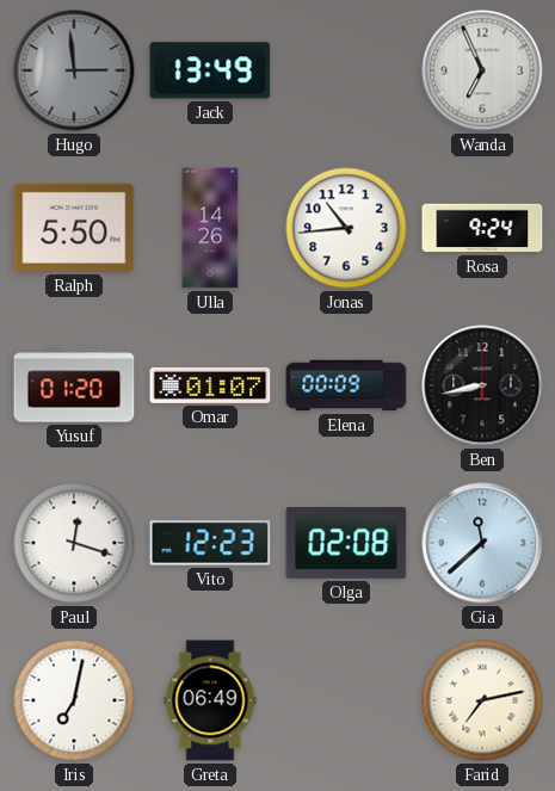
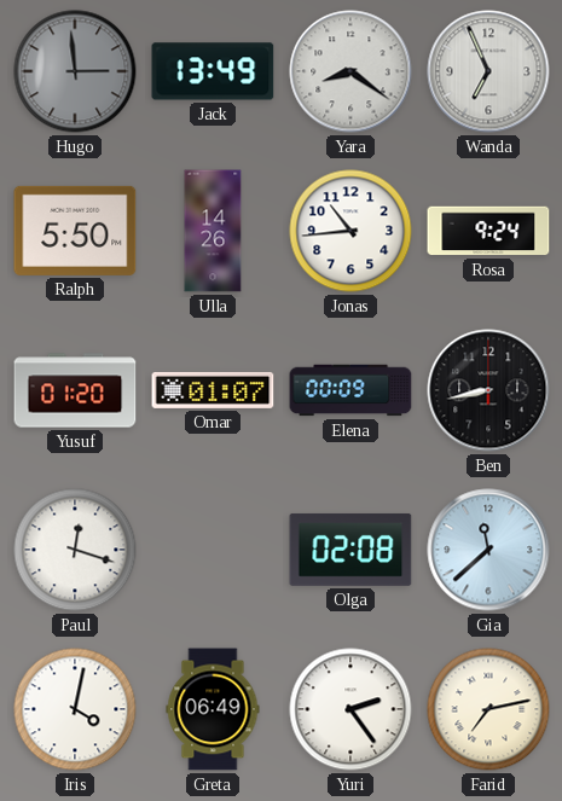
Yara: none -> 8:21
Vito: 12:23 -> none
Iris: 7:02 -> 4:02
Yuri: none -> 2:24
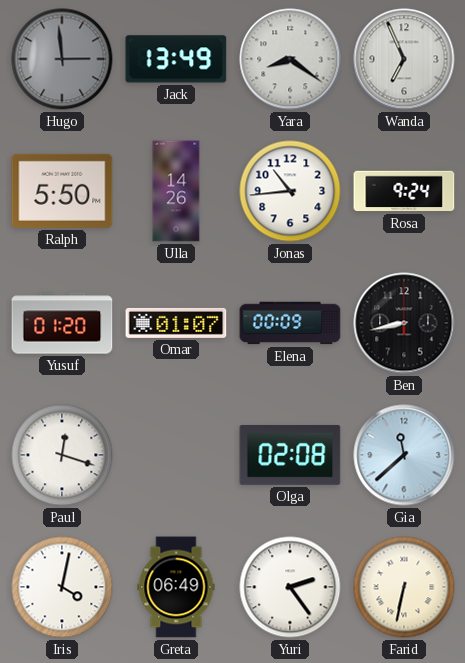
Farid: 7:13 -> 6:32
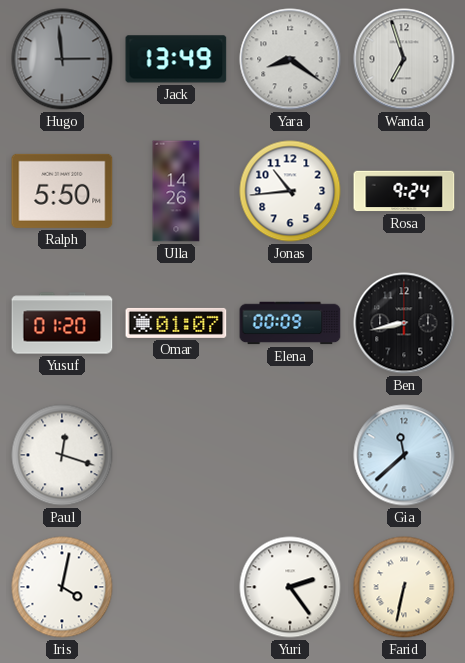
Wanda: 6:56 -> 6:57
Olga: 02:08 -> none
Greta: 06:49 -> none
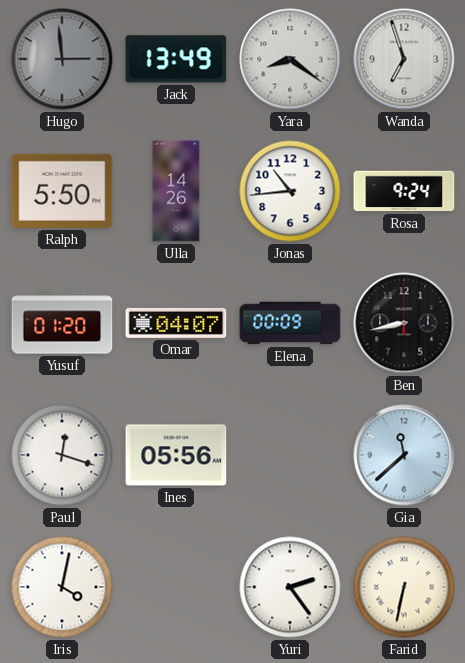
Omar: 01:07 -> 04:07
Ines: none -> 05:56
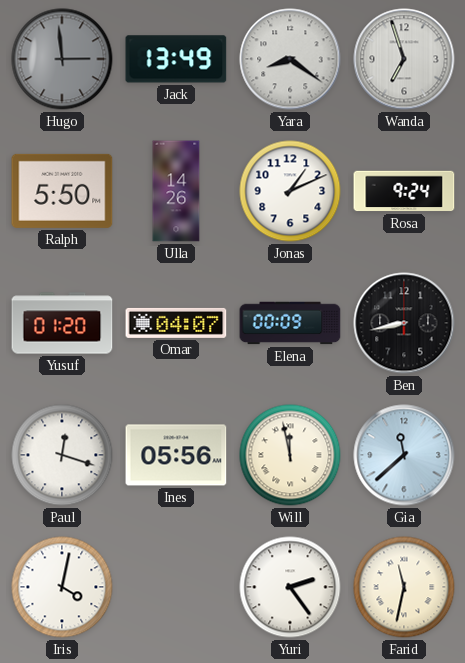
Jonas: 10:44 -> 1:11
Will: none -> 11:58
Farid: 6:32 -> 11:32
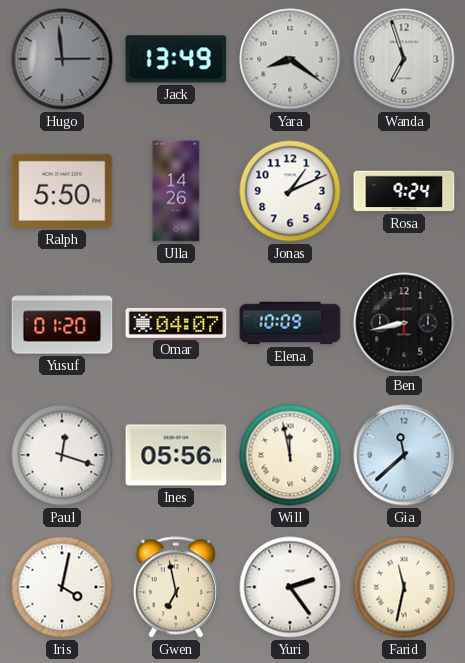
Elena: 00:09 -> 10:09
Gwen: none -> 6:58
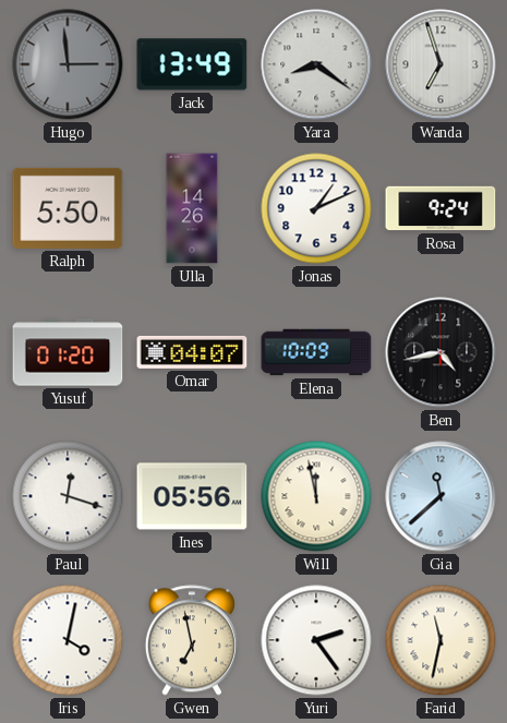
Ben: 8:43 -> 4:43
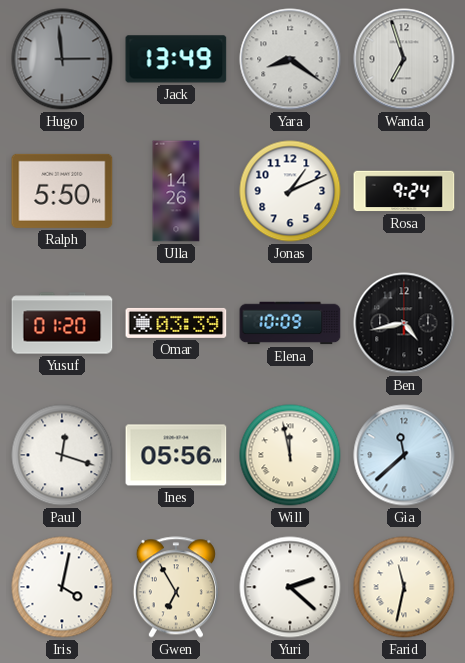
Omar: 04:07 -> 03:39
Gwen: 6:58 -> 6:55
Yuri: 2:24 -> 2:22
